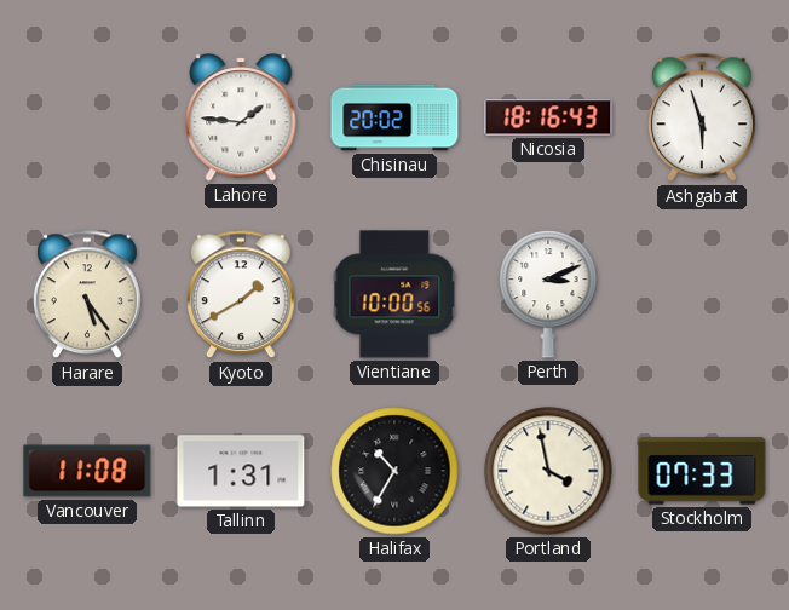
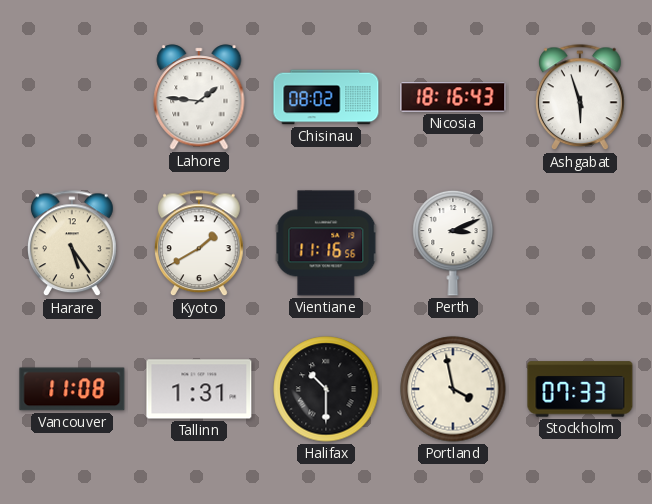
Chisinau: 20:02 -> 08:02
Vientiane: 10:00 -> 11:16
Halifax: 10:35 -> 10:30
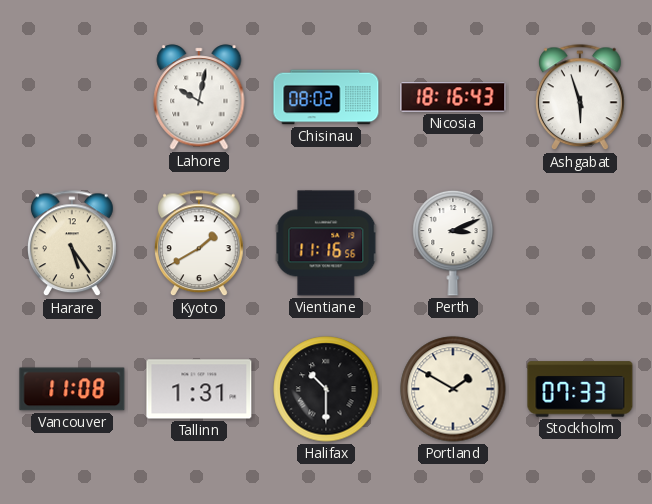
Lahore: 1:46 -> 10:02
Portland: 3:58 -> 1:50
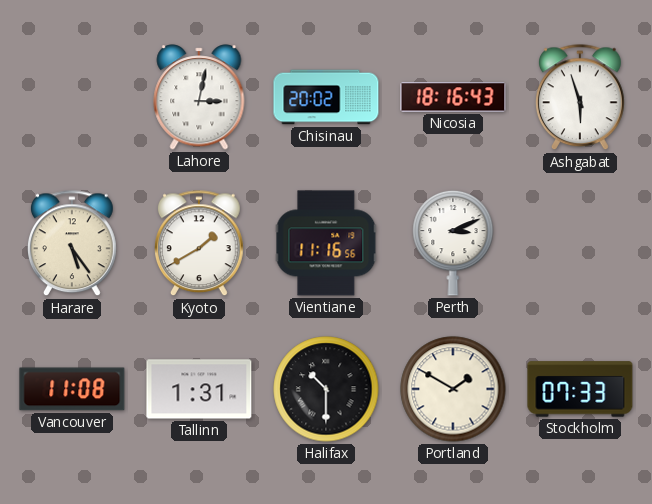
Lahore: 10:02 -> 3:02
Chisinau: 08:02 -> 20:02
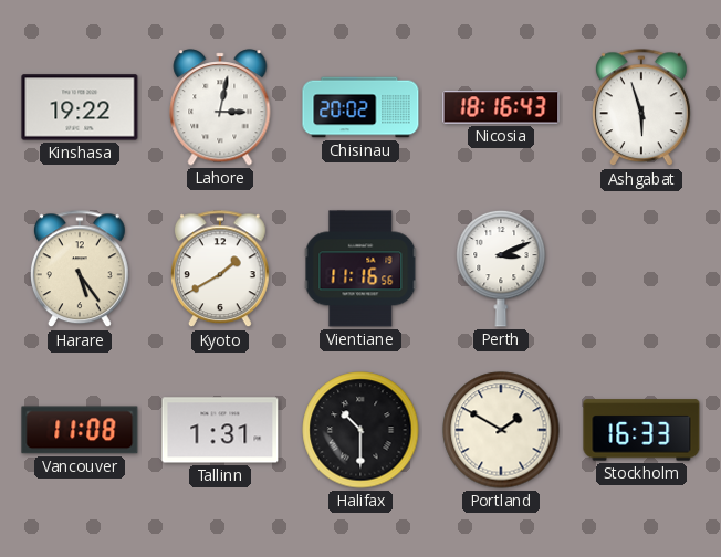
Kinshasa: none -> 19:22
Stockholm: 07:33 -> 16:33
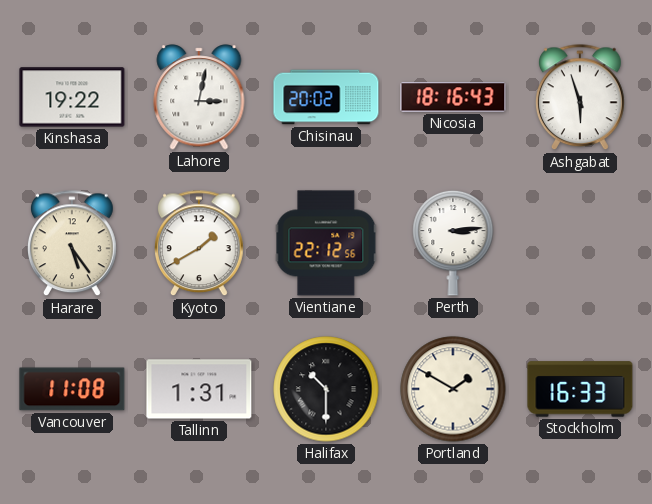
Vientiane: 11:16 -> 22:12
Perth: 3:11 -> 3:14
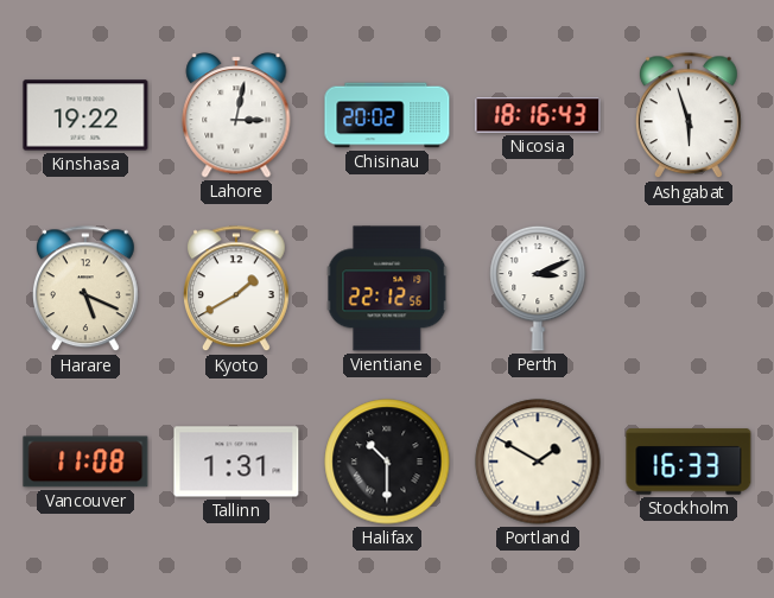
Harare: 5:24 -> 5:19
Perth: 3:14 -> 3:11
